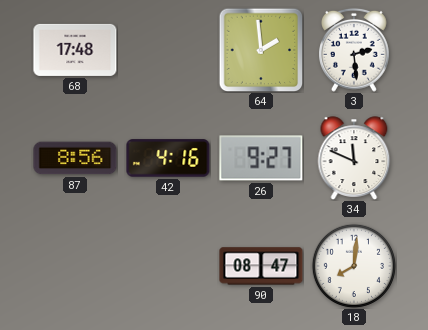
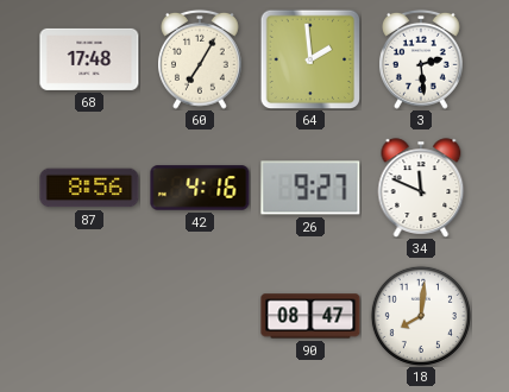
60: none -> 7:05
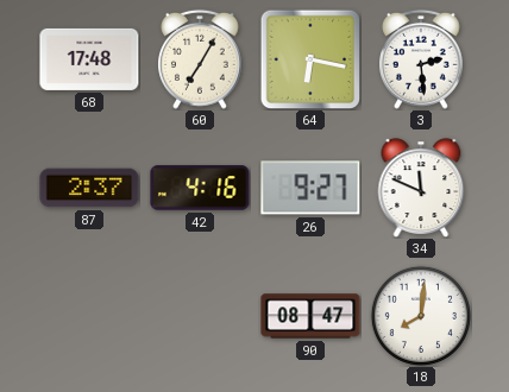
64: 1:59 -> 6:17
87: 8:56 -> 2:37
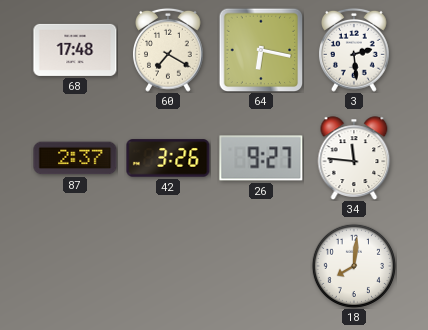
60: 7:05 -> 7:20
42: 4:16 -> 3:26
34: 11:49 -> 11:46
90: 08:47 -> none
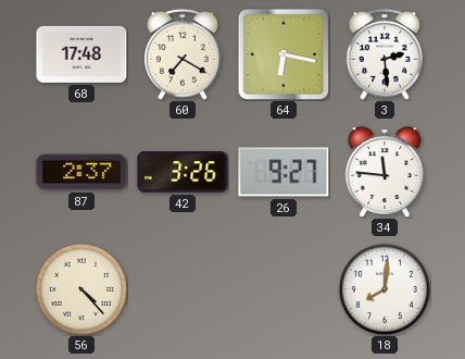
56: none -> 4:23
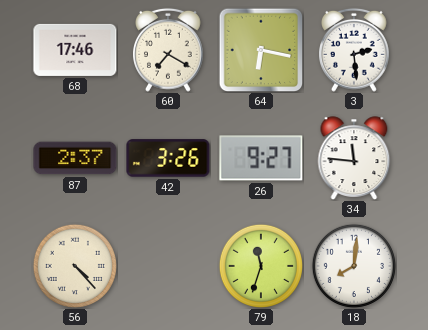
68: 17:48 -> 17:46
79: none -> 11:33
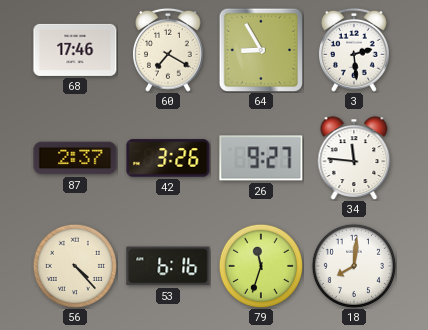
64: 6:17 -> 8:55
53: none -> 6:16
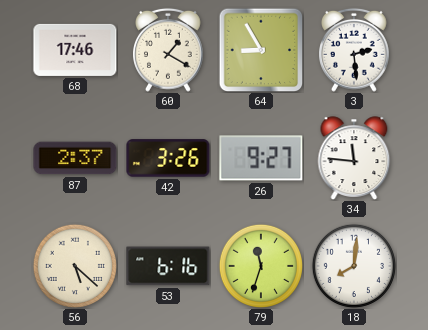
60: 7:20 -> 1:20
56: 4:23 -> 5:22
